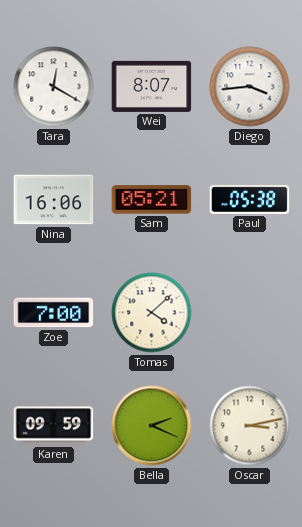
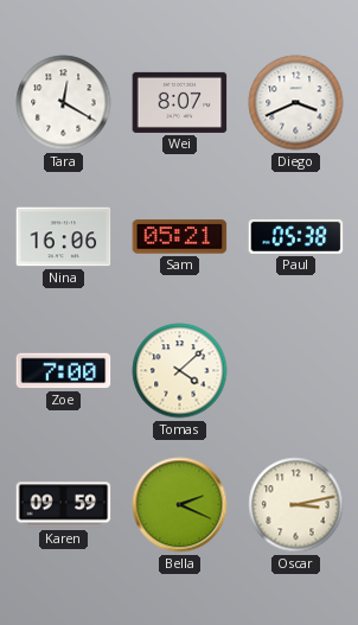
Diego: 3:44 -> 3:41
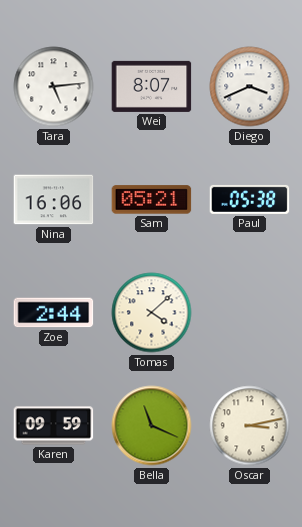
Tara: 12:20 -> 5:14
Zoe: 7:00 -> 2:44
Bella: 2:19 -> 11:19
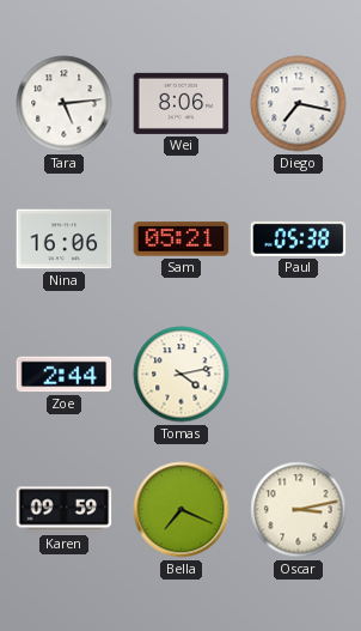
Wei: 8:07 -> 8:06
Diego: 3:41 -> 7:17
Tomas: 4:08 -> 4:13
Bella: 11:19 -> 7:19
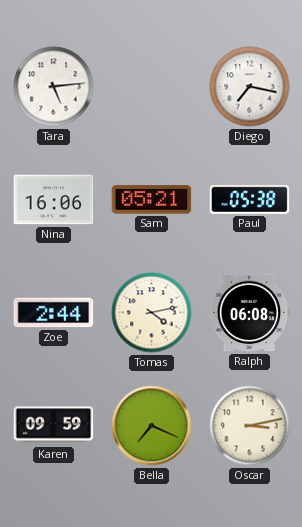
Wei: 8:06 -> none
Ralph: none -> 06:08
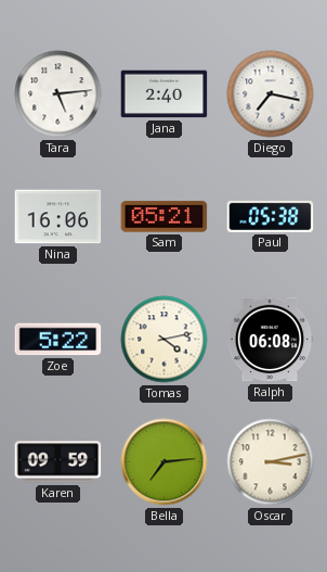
Jana: none -> 2:40
Zoe: 2:44 -> 5:22
Bella: 7:19 -> 7:14
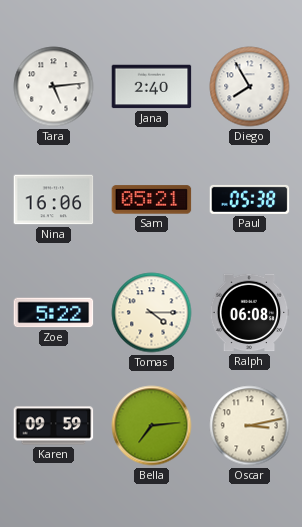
Diego: 7:17 -> 7:55
Tomas: 4:13 -> 4:15
